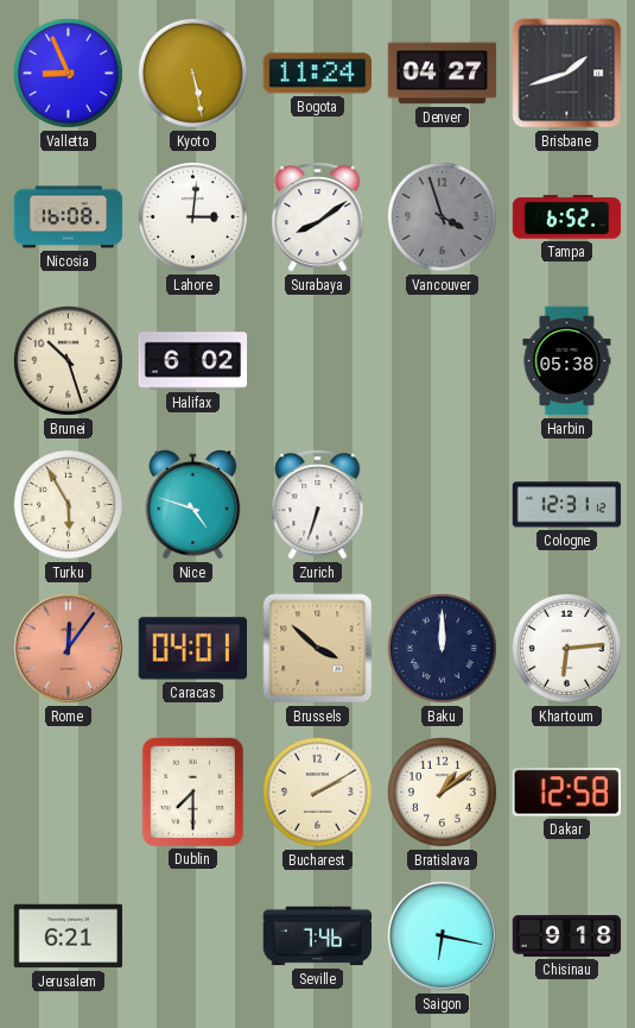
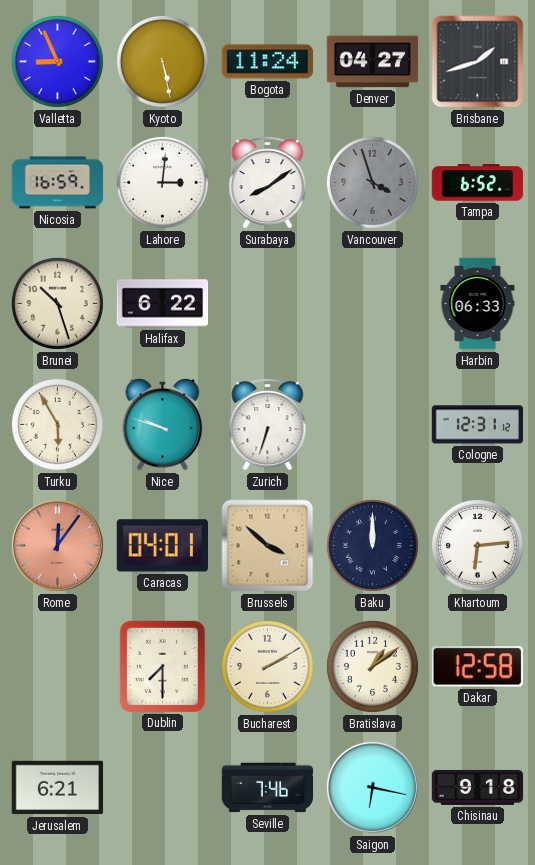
Nicosia: 16:08 -> 16:59
Halifax: 6:02 -> 6:22
Harbin: 05:38 -> 06:33
Nice: 4:48 -> 9:48
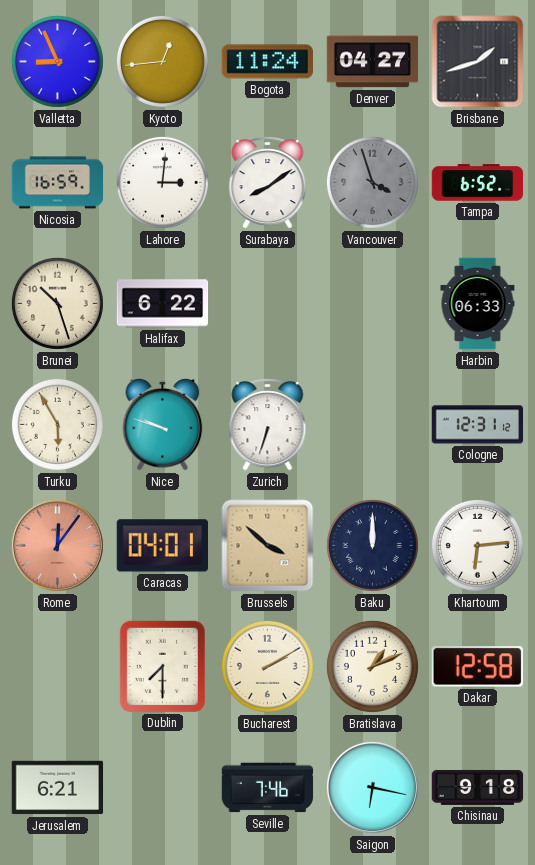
Kyoto: 5:28 -> 12:44
Bratislava: 1:09 -> 1:11
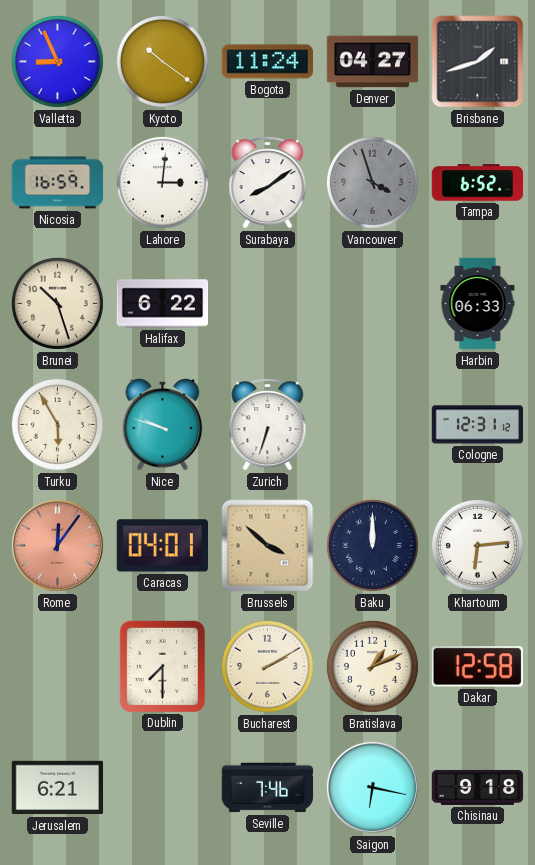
Kyoto: 12:44 -> 10:21
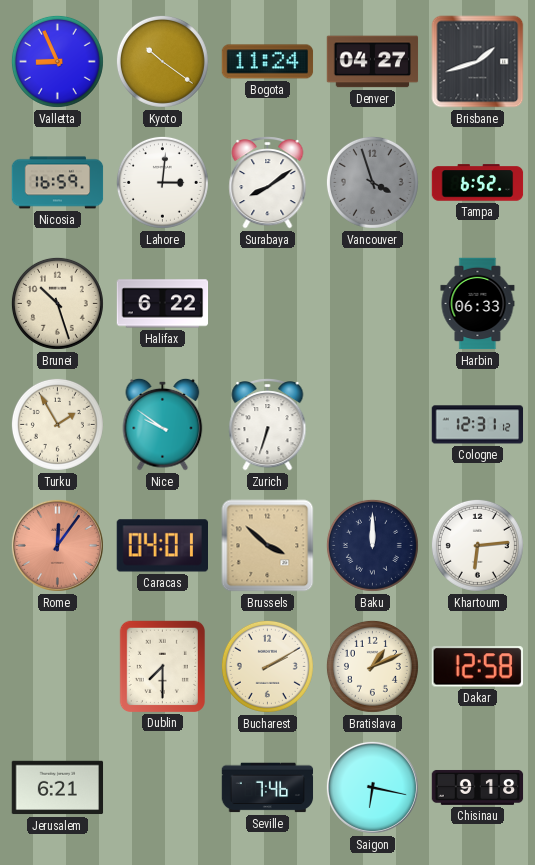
Turku: 5:55 -> 1:55
Nice: 9:48 -> 9:51
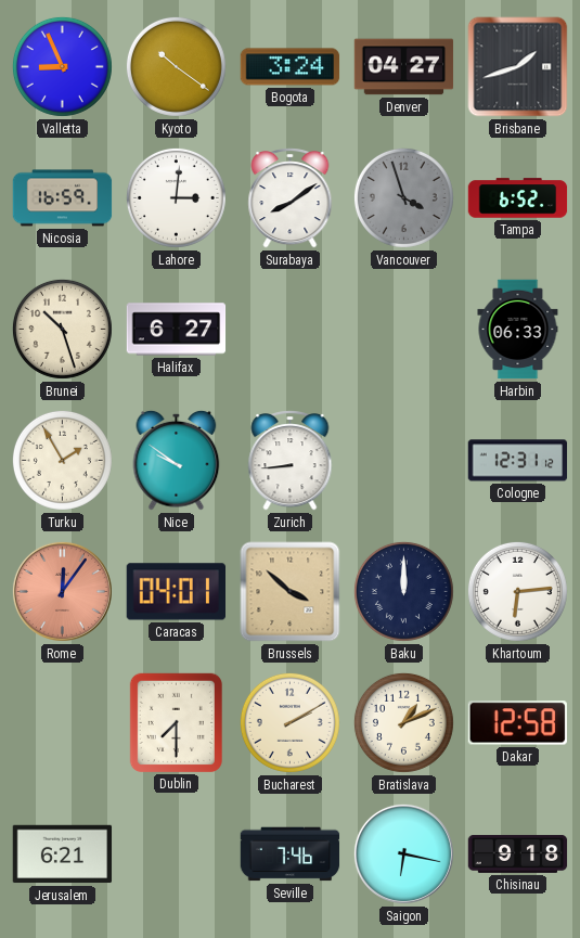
Bogota: 11:24 -> 3:24
Halifax: 6:22 -> 6:27
Zurich: 6:33 -> 8:44
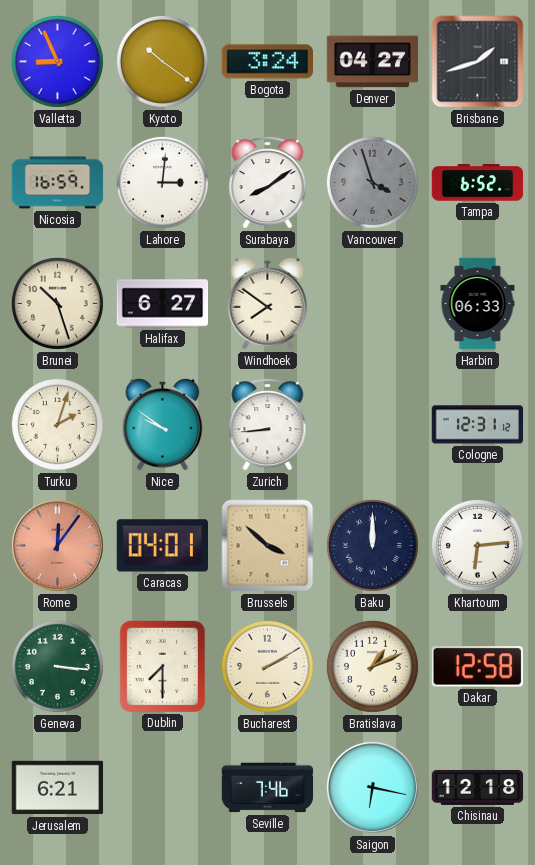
Windhoek: none -> 7:51
Turku: 1:55 -> 2:03
Geneva: none -> 3:16
Chisinau: 9:18 -> 12:18
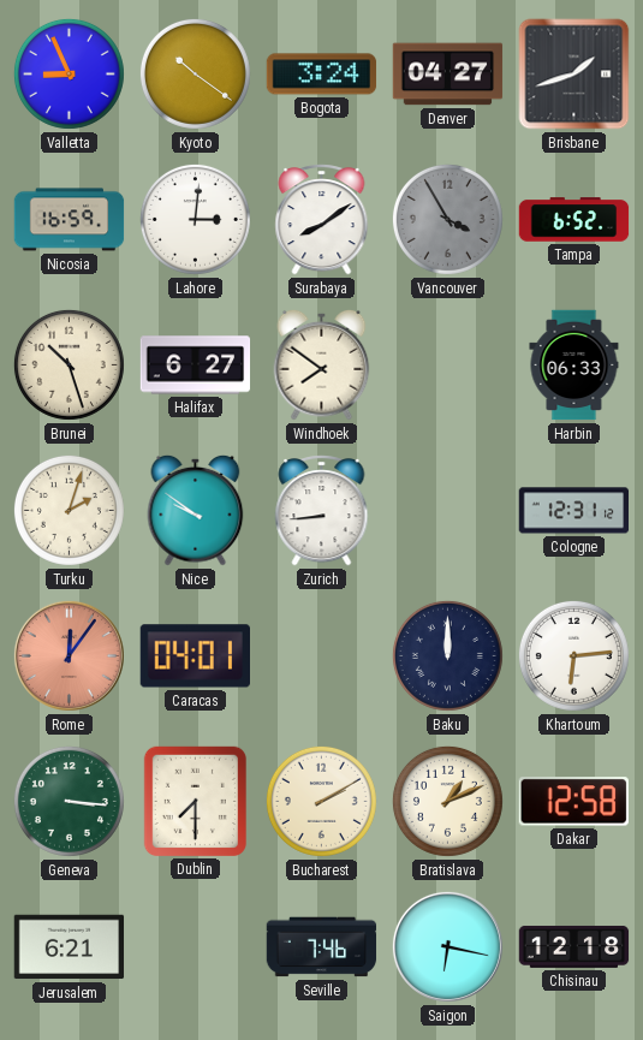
Vancouver: 3:57 -> 3:55
Brussels: 3:52 -> none
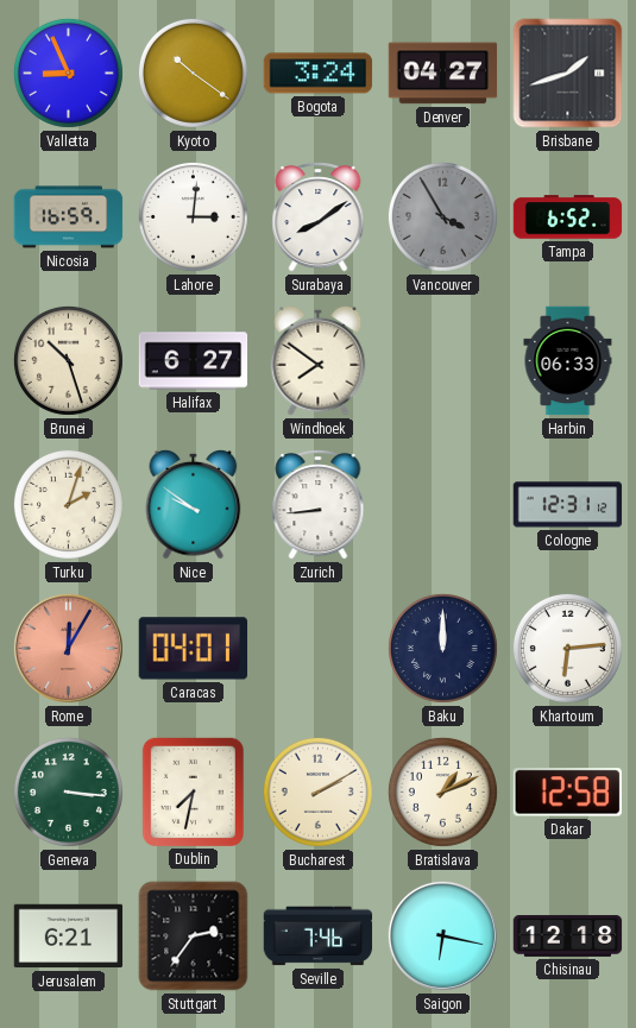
Rome: 12:06 -> 12:05
Dublin: 7:30 -> 7:32
Stuttgart: none -> 2:36
